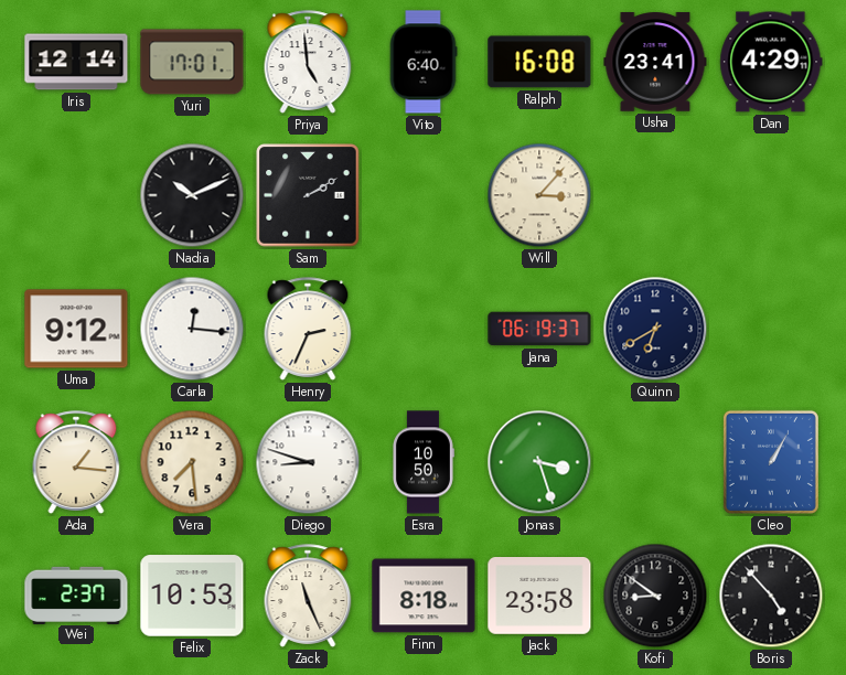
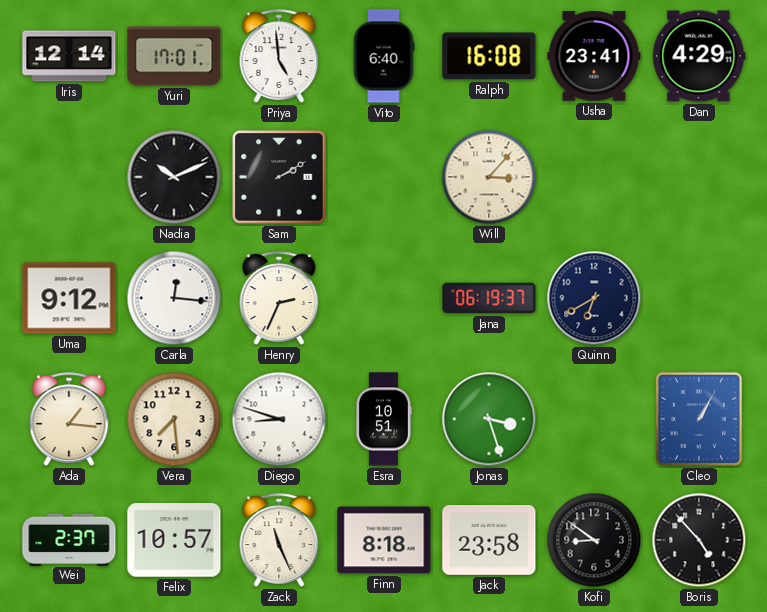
Esra: 10:50 -> 10:51
Felix: 10:53 -> 10:57
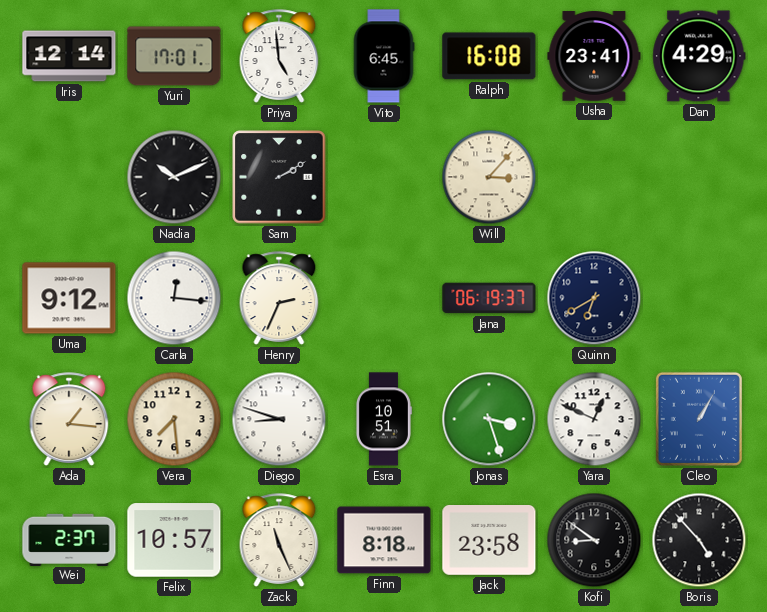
Vito: 6:40 -> 6:45
Yara: none -> 12:49
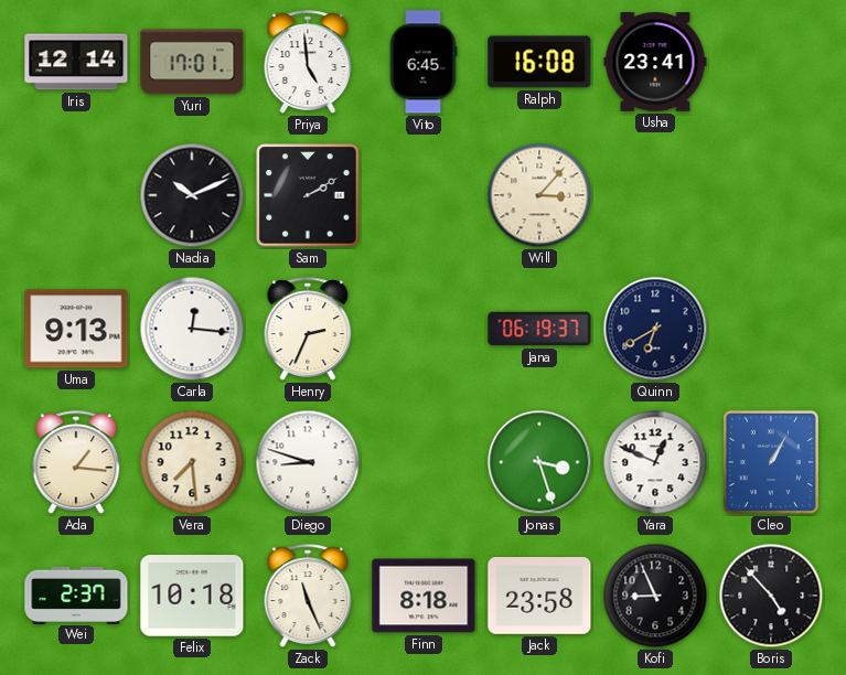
Dan: 4:29 -> none
Uma: 9:12 -> 9:13
Esra: 10:51 -> none
Felix: 10:57 -> 10:18
Kofi: 8:51 -> 8:56
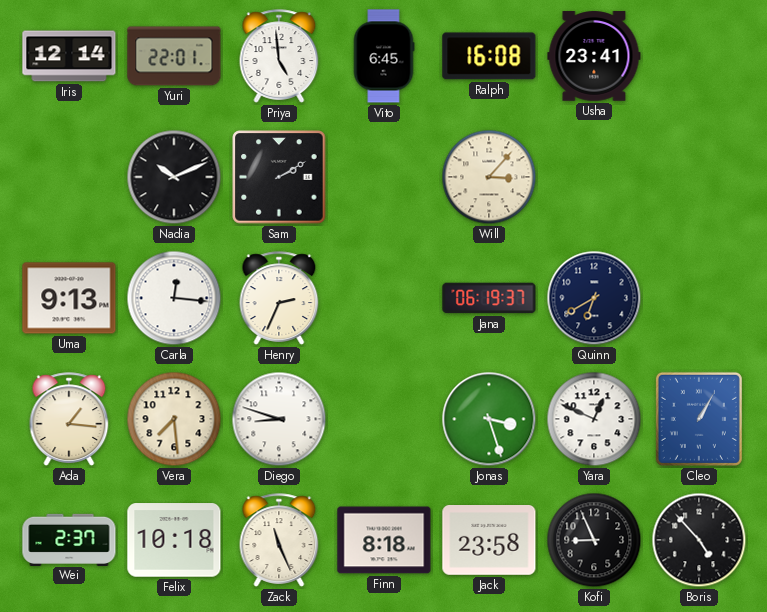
Yuri: 17:01 -> 22:01
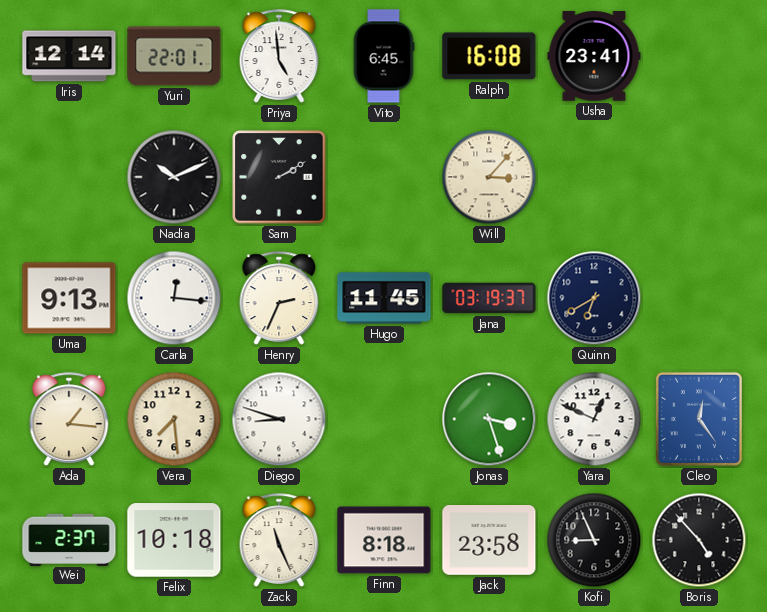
Hugo: none -> 11:45
Jana: 06:19 -> 03:19
Cleo: 1:05 -> 12:24
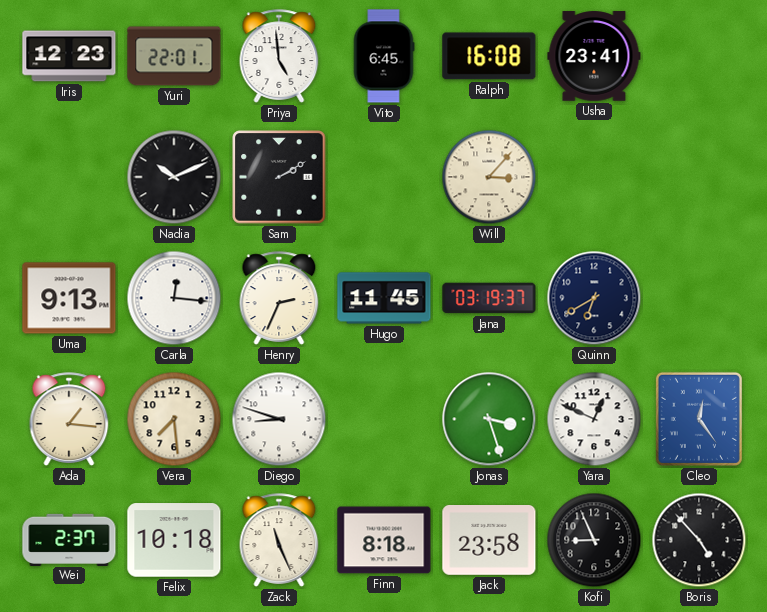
Iris: 12:14 -> 12:23
